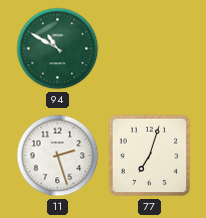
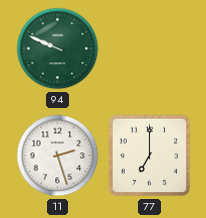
94: 10:50 -> 9:49
77: 7:03 -> 7:00
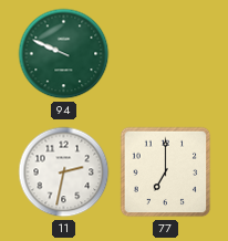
11: 2:27 -> 2:32
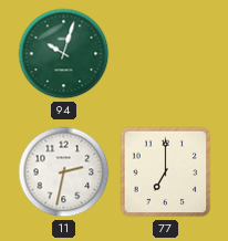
94: 9:49 -> 10:03
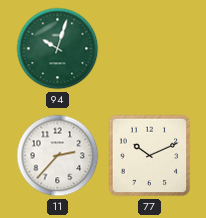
11: 2:32 -> 2:37
77: 7:00 -> 10:11
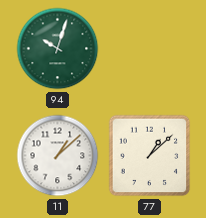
11: 2:37 -> 1:08
77: 10:11 -> 1:08
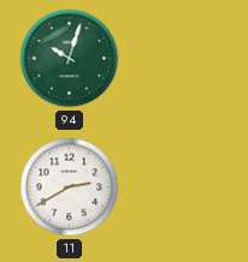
11: 1:08 -> 2:40
77: 1:08 -> none
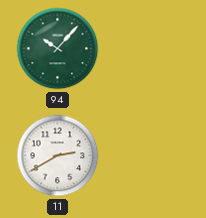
94: 10:03 -> 10:07
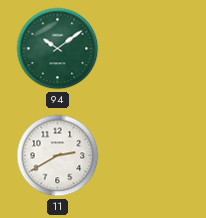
94: 10:07 -> 10:09
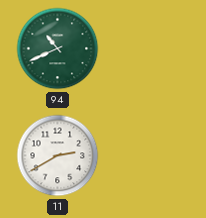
94: 10:09 -> 10:41
